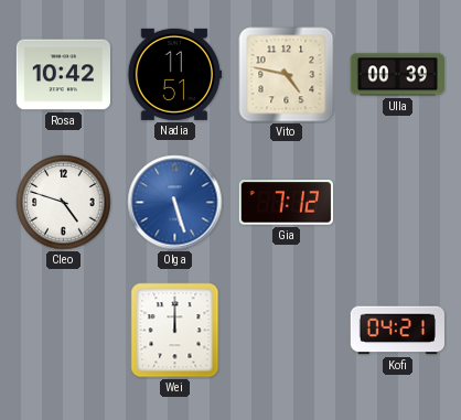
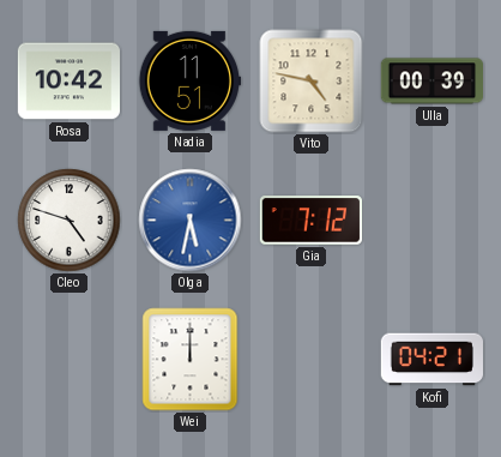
Olga: 5:27 -> 5:32
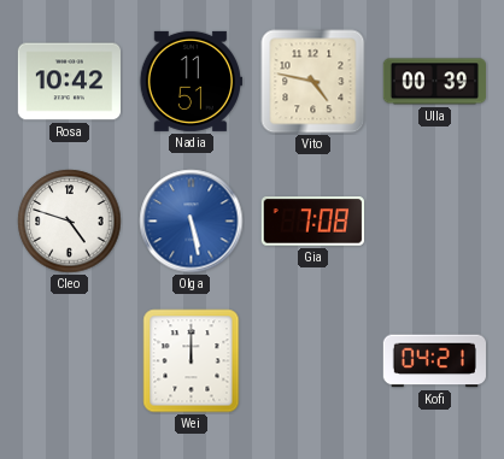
Olga: 5:32 -> 5:28
Gia: 7:12 -> 7:08
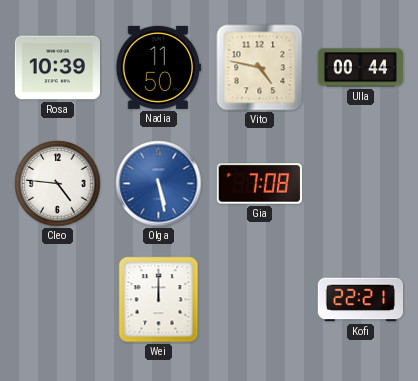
Rosa: 10:42 -> 10:39
Nadia: 11:51 -> 11:50
Ulla: 00:39 -> 00:44
Cleo: 4:48 -> 4:46
Kofi: 04:21 -> 22:21
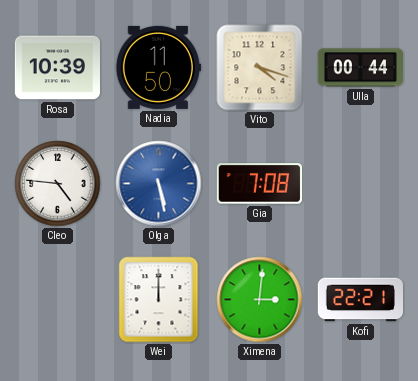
Vito: 4:47 -> 4:18
Ximena: none -> 3:01
